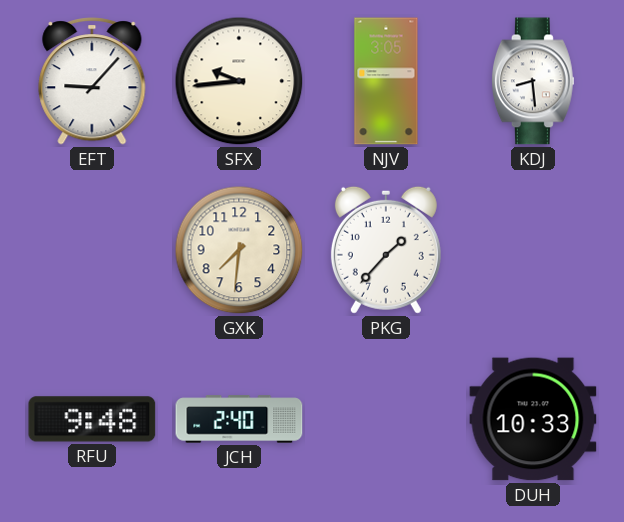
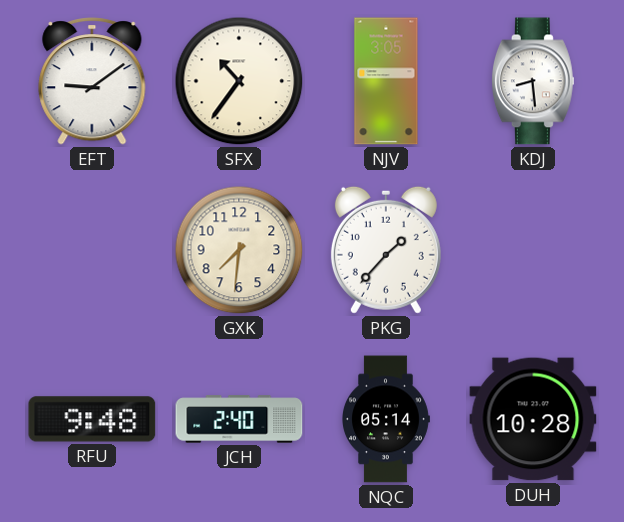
EFT: 9:07 -> 9:09
SFX: 9:44 -> 10:36
NQC: none -> 05:14
DUH: 10:33 -> 10:28
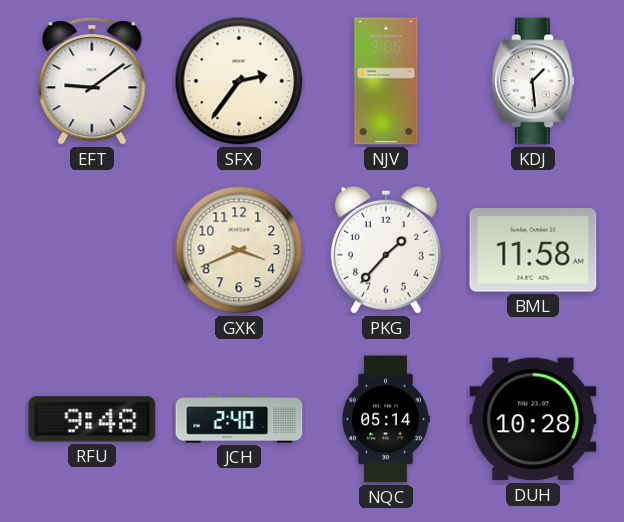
SFX: 10:36 -> 2:36
KDJ: 8:29 -> 1:29
GXK: 7:31 -> 3:41
BML: none -> 11:58
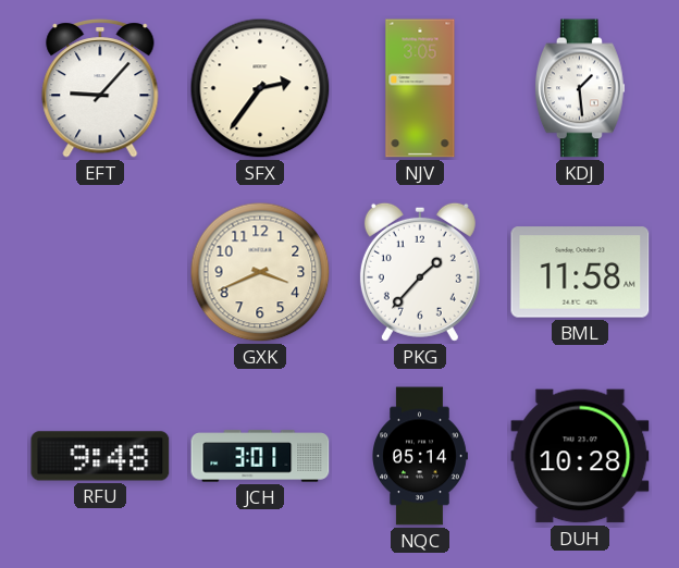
EFT: 9:09 -> 9:07
JCH: 2:40 -> 3:01
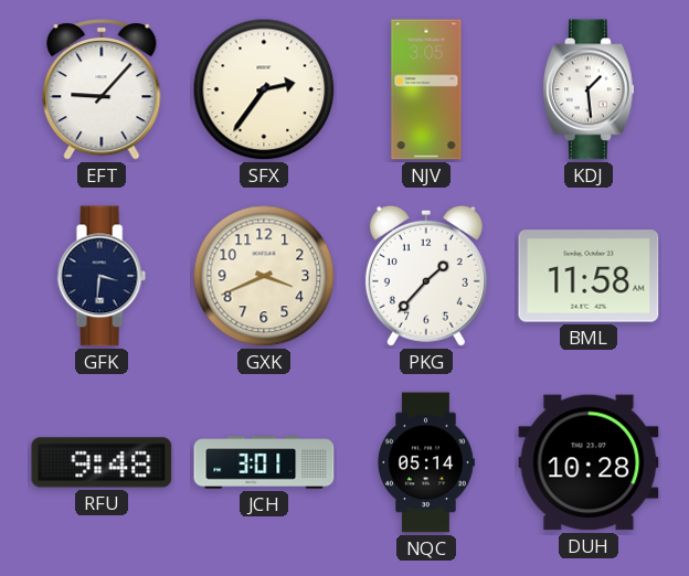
GFK: none -> 3:31
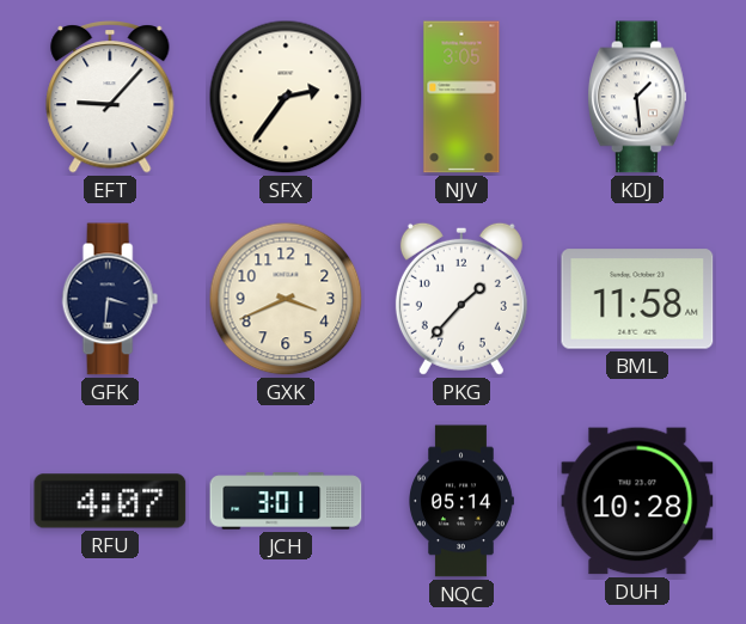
RFU: 9:48 -> 4:07
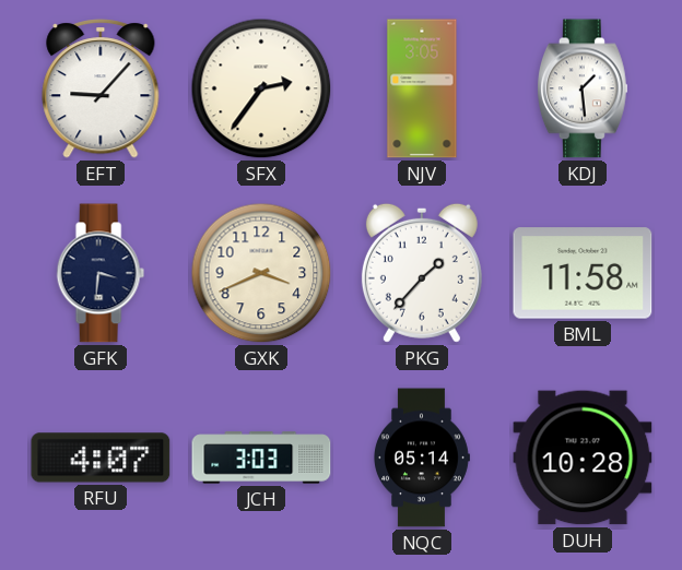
JCH: 3:01 -> 3:03
